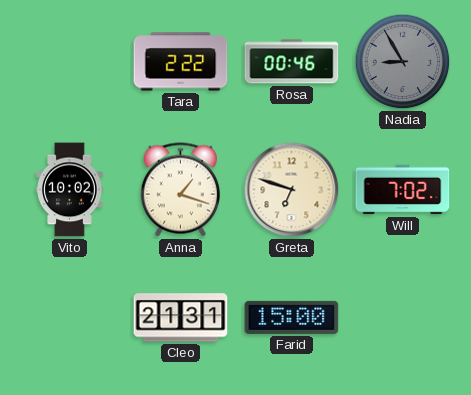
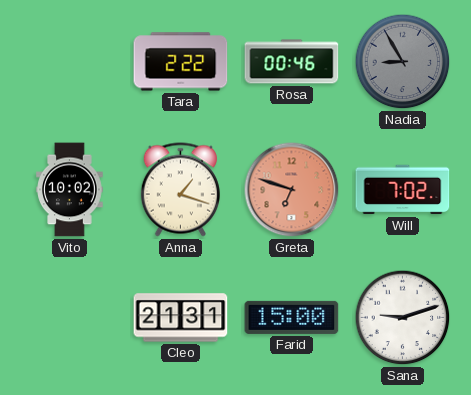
Greta dial: cream -> salmon
Sana: none -> 9:12
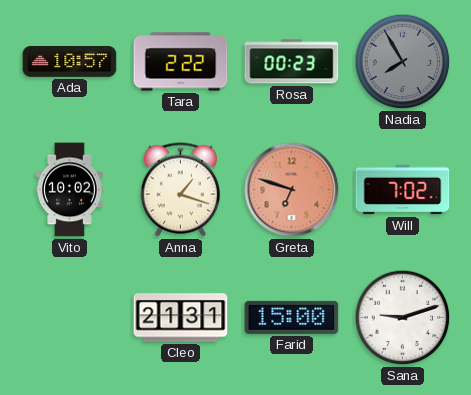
Ada: none -> 10:57
Rosa: 00:46 -> 00:23
Nadia: 8:55 -> 7:55
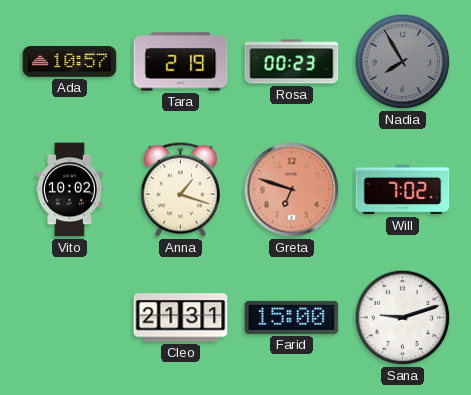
Tara: 2:22 -> 2:19
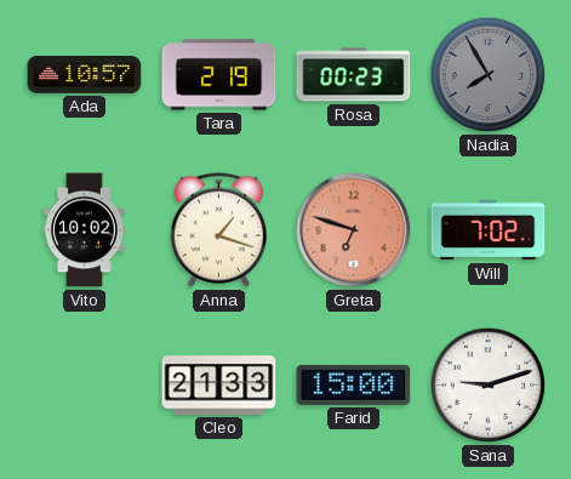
Cleo: 21:31 -> 21:33
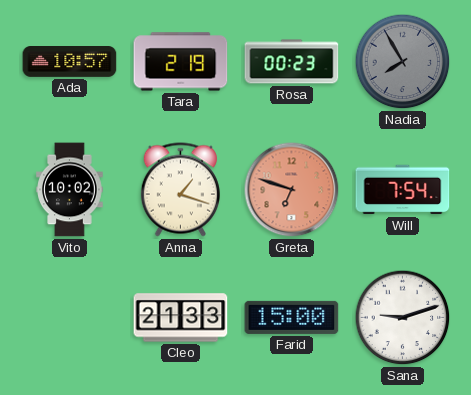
Will: 7:02 -> 7:54
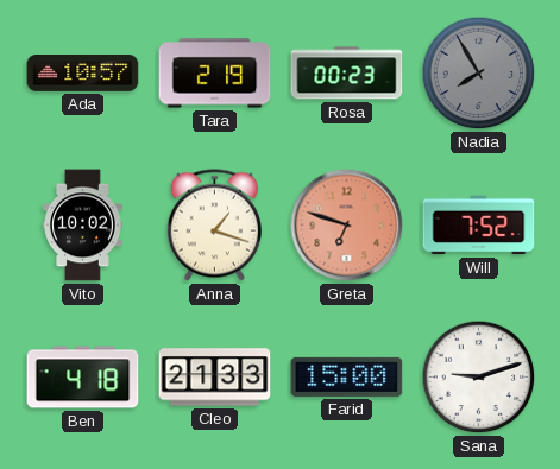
Will: 7:54 -> 7:52
Ben: none -> 4:18
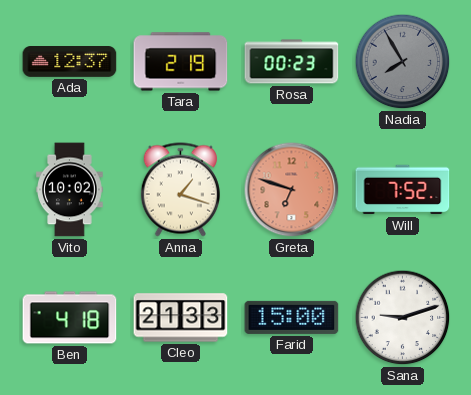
Ada: 10:57 -> 12:37
